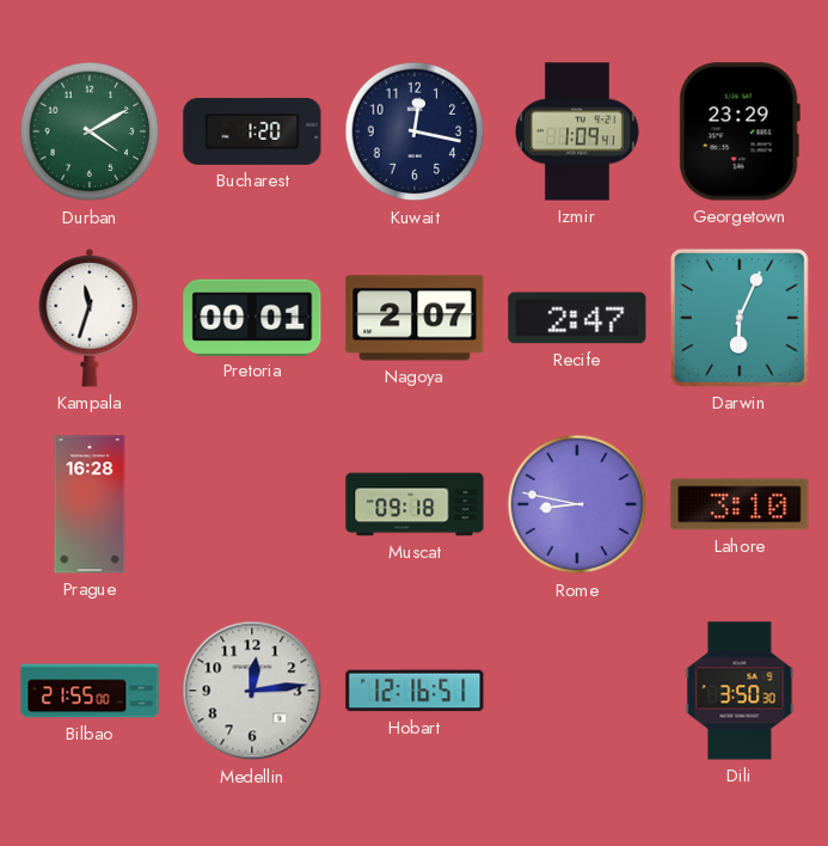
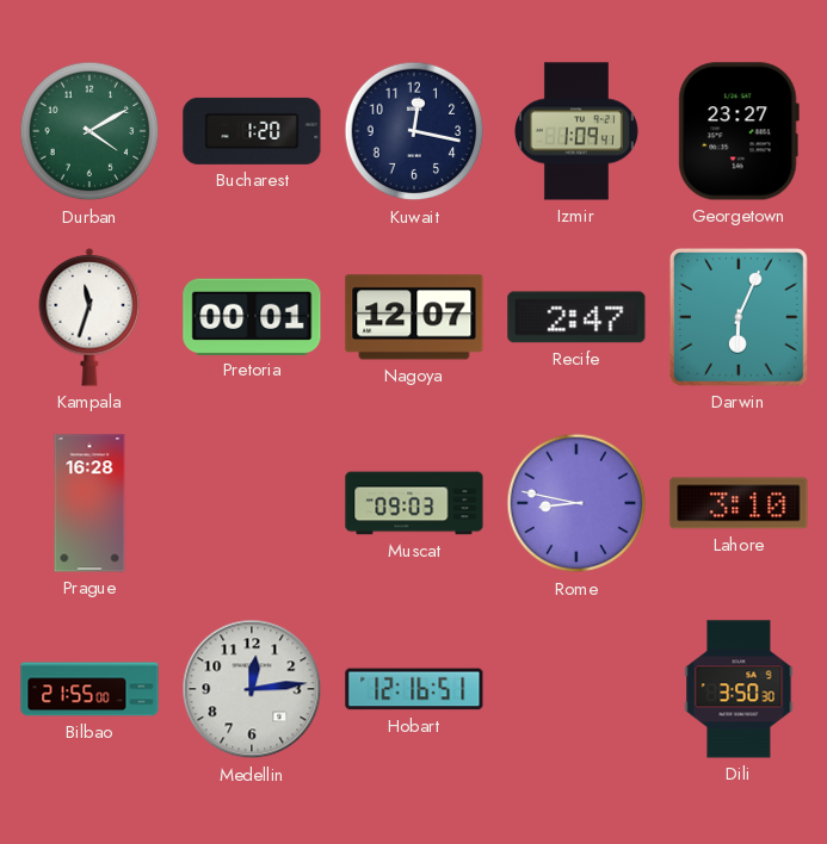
Georgetown: 23:29 -> 23:27
Nagoya: 2:07 -> 12:07
Muscat: 09:18 -> 09:03
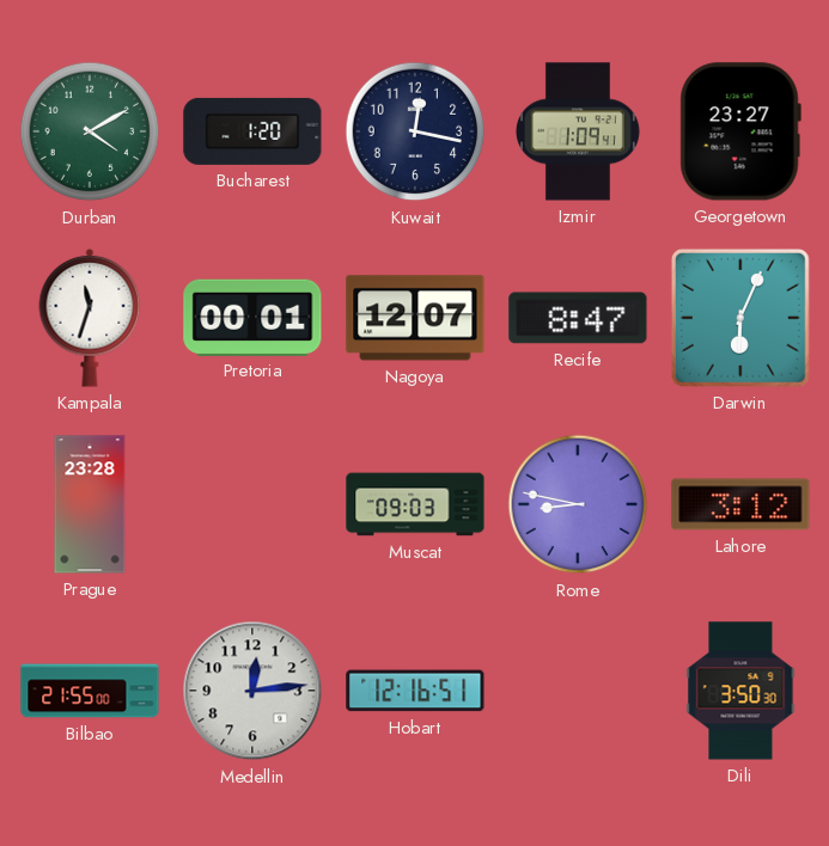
Recife: 2:47 -> 8:47
Prague: 16:28 -> 23:28
Lahore: 3:10 -> 3:12
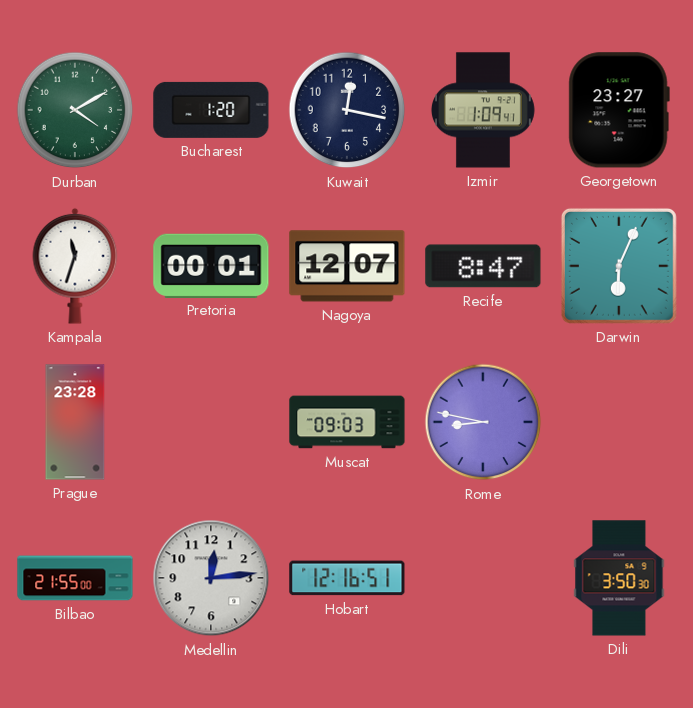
Lahore: 3:12 -> none
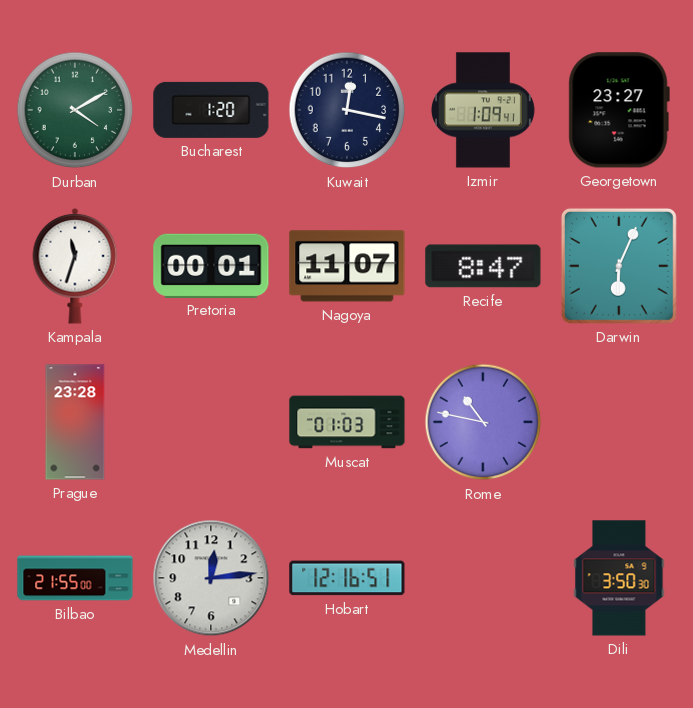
Nagoya: 12:07 -> 11:07
Muscat: 09:03 -> 01:03
Rome: 8:47 -> 10:47
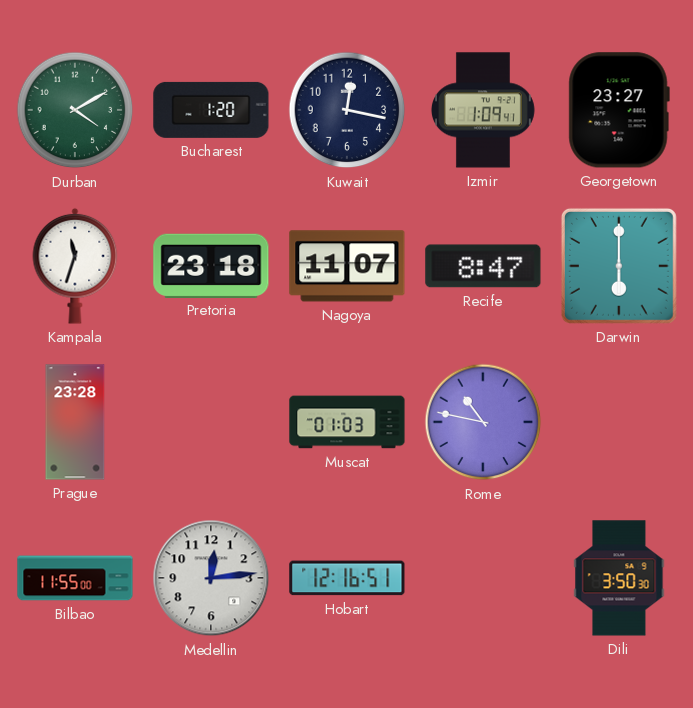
Pretoria: 00:01 -> 23:18
Darwin: 6:04 -> 6:00
Bilbao: 21:55 -> 11:55
